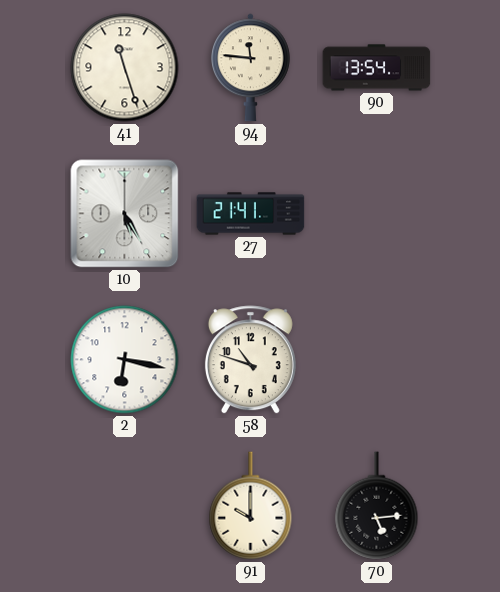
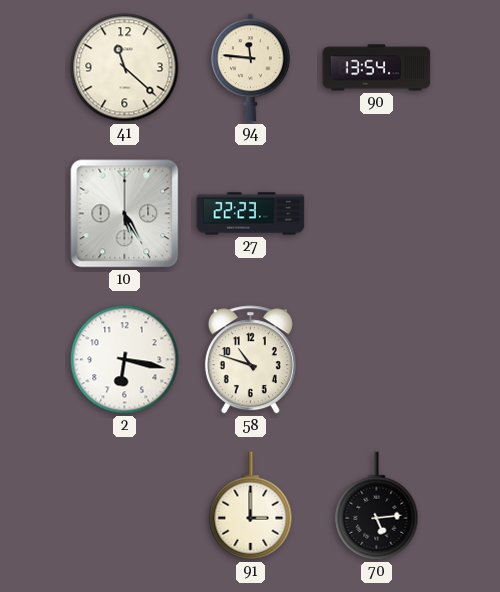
41: 11:27 -> 11:22
27: 21:41 -> 22:23
91: 10:00 -> 3:00
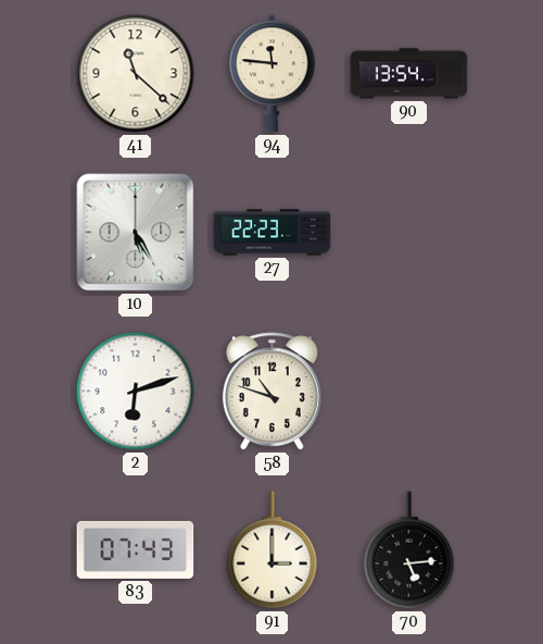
2: 6:17 -> 6:12
83: none -> 07:43
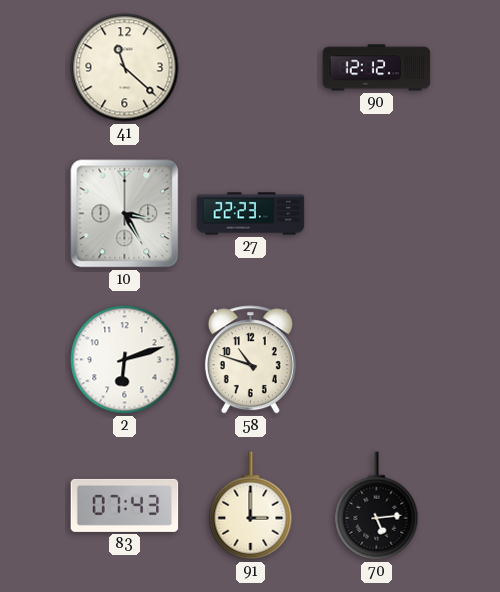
94: 11:46 -> none
90: 13:54 -> 12:12
10: 5:25 -> 3:25
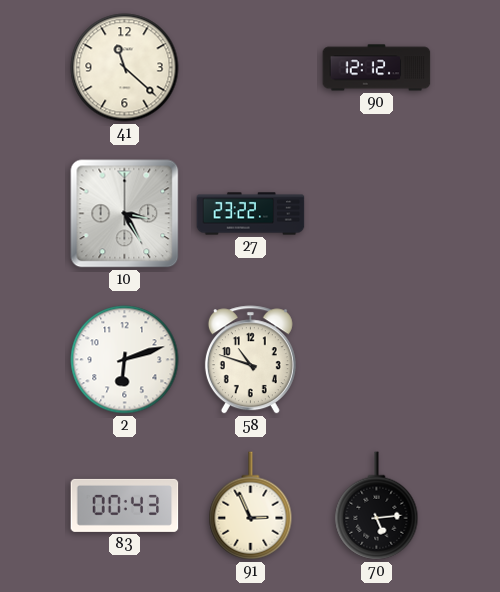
27: 22:23 -> 23:22
83: 07:43 -> 00:43
91: 3:00 -> 2:56
